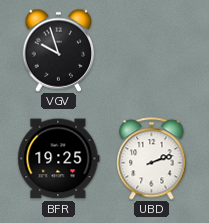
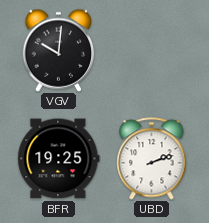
VGV: 9:57 -> 10:01
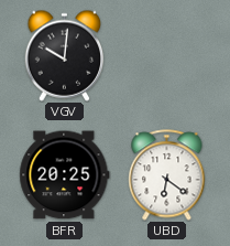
BFR: 19:25 -> 20:25
UBD: 2:12 -> 6:21
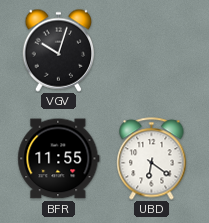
VGV: 10:01 -> 10:03
BFR: 20:25 -> 11:55
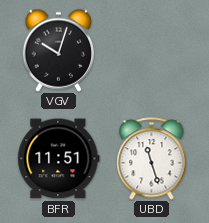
BFR: 11:55 -> 11:51
UBD: 6:21 -> 11:27
